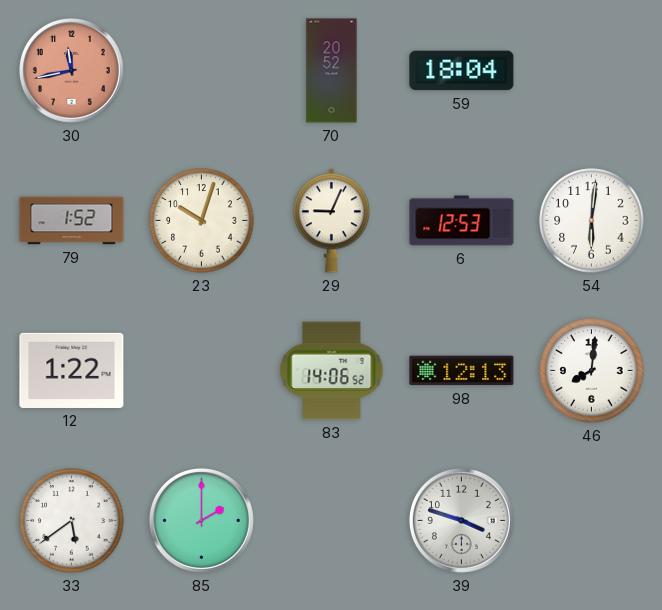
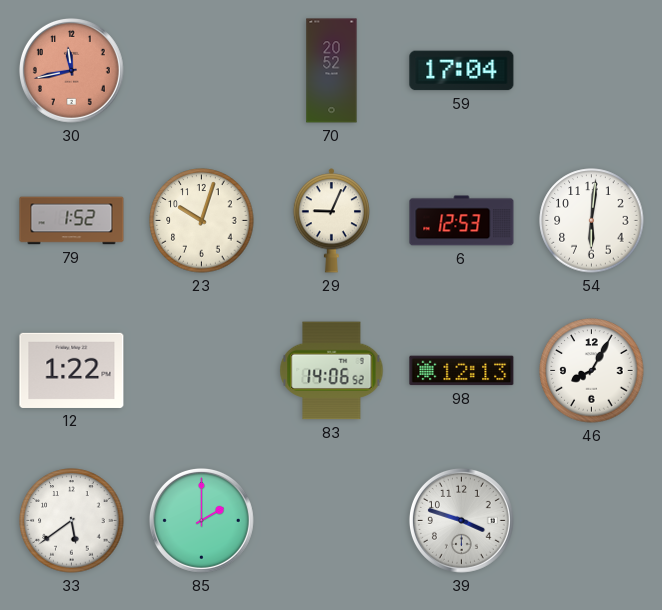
59: 18:04 -> 17:04
46: 8:01 -> 8:05
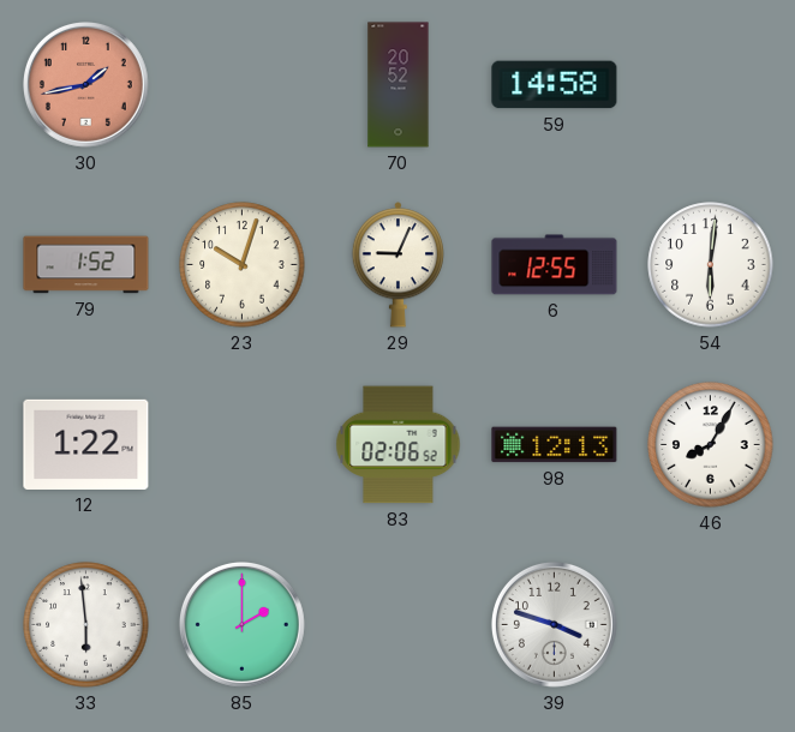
30: 11:43 -> 1:43
59: 17:04 -> 14:58
6: 12:53 -> 12:55
83: 14:06 -> 02:06
33: 5:39 -> 5:59
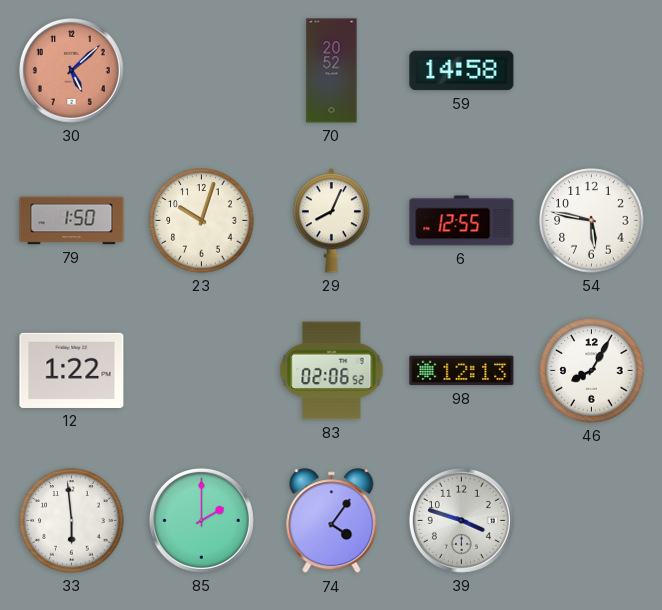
30: 1:43 -> 5:08
79: 1:52 -> 1:50
29: 9:04 -> 8:04
54: 6:01 -> 5:47
74: none -> 4:06
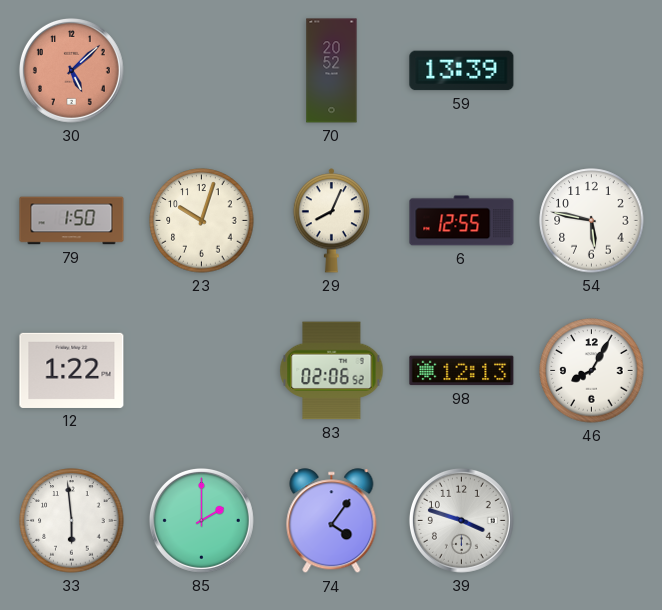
59: 14:58 -> 13:39
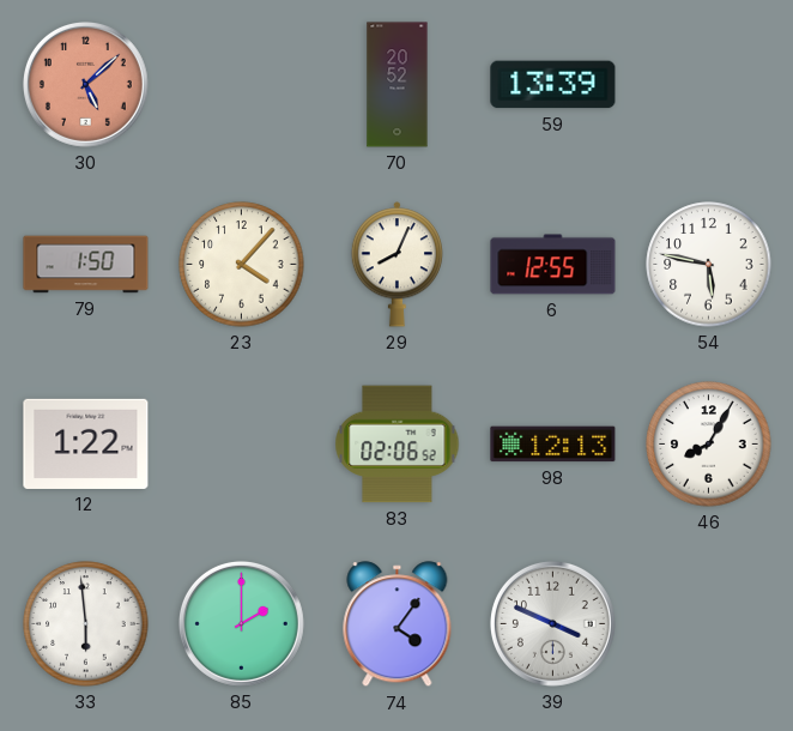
23: 10:03 -> 4:07
39: 3:48 -> 3:49
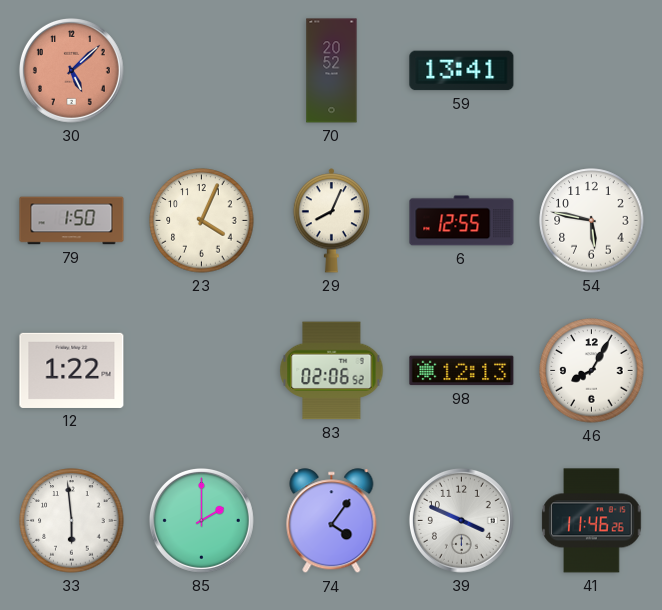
59: 13:39 -> 13:41
23: 4:07 -> 4:04
41: none -> 11:46
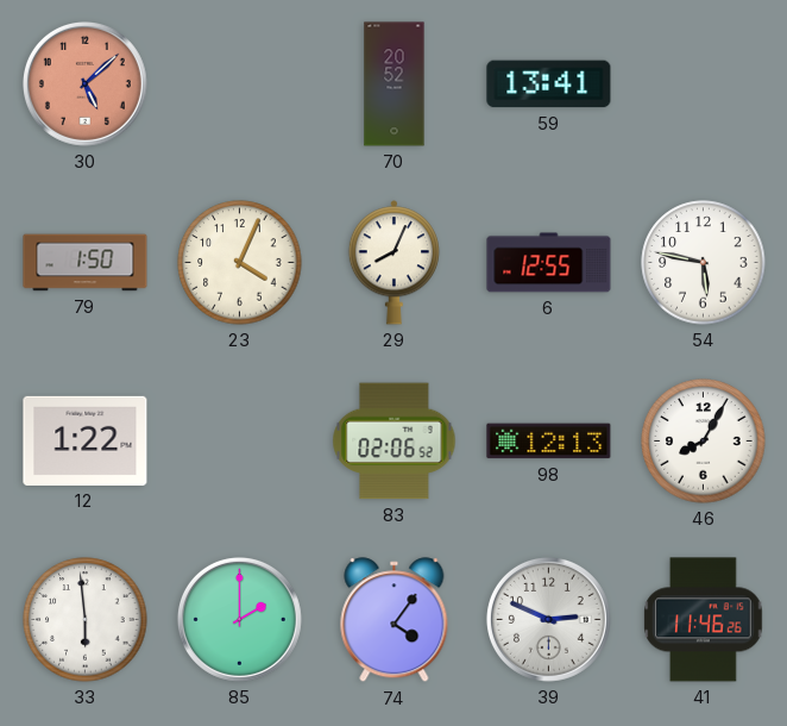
39: 3:49 -> 2:49
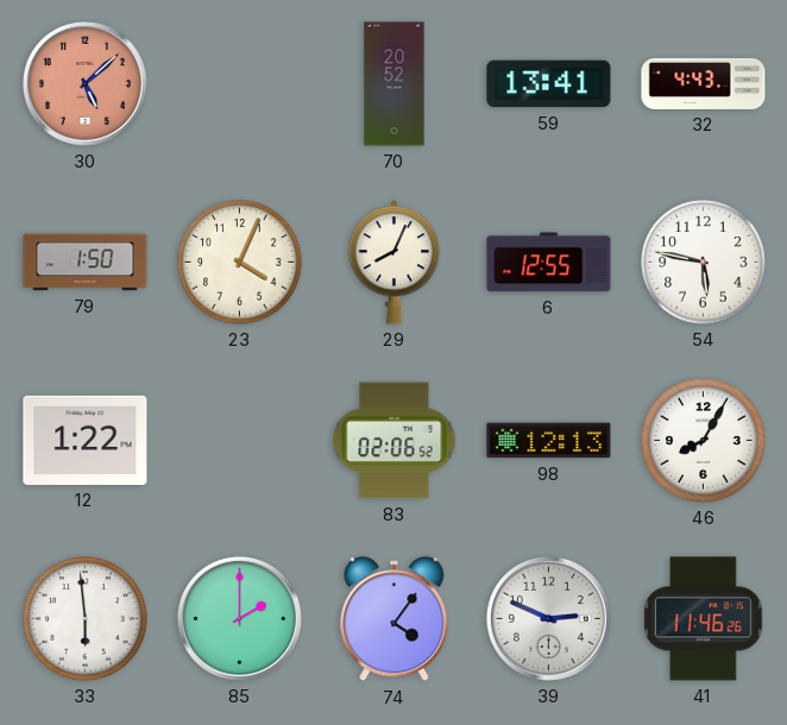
32: none -> 4:43
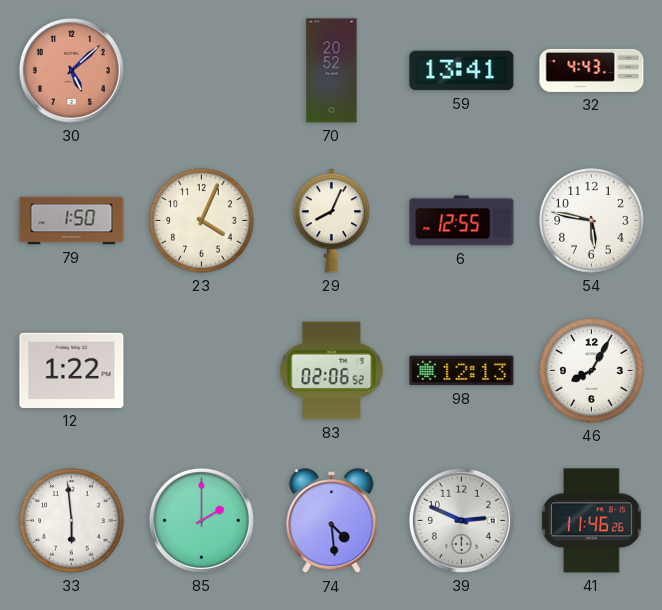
74: 4:06 -> 4:29
